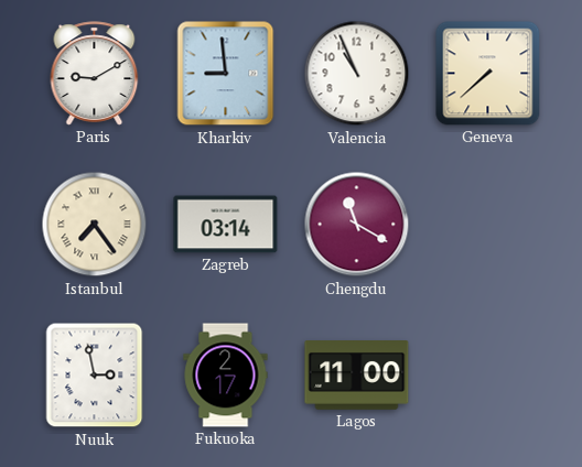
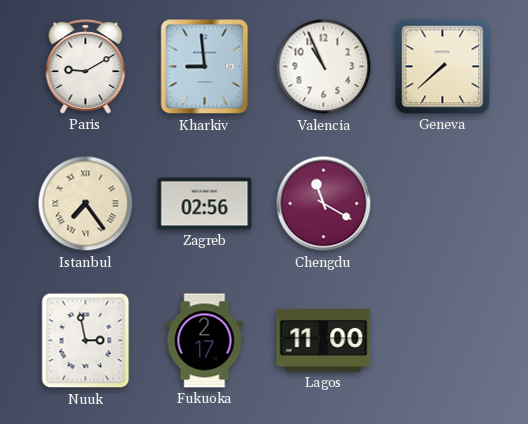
Zagreb: 03:14 -> 02:56
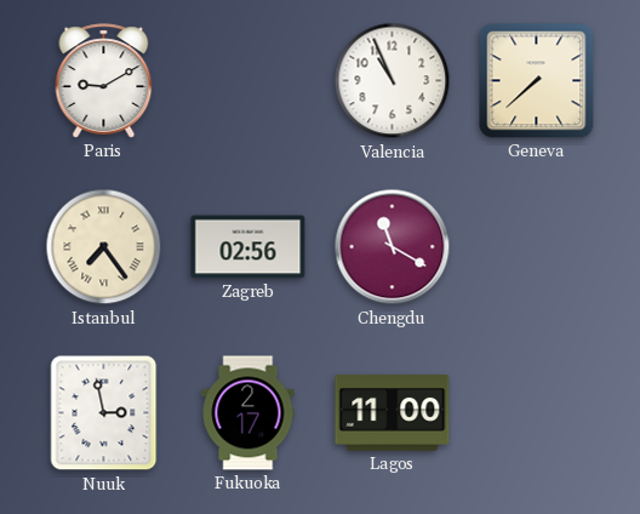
Kharkiv: 8:59 -> none
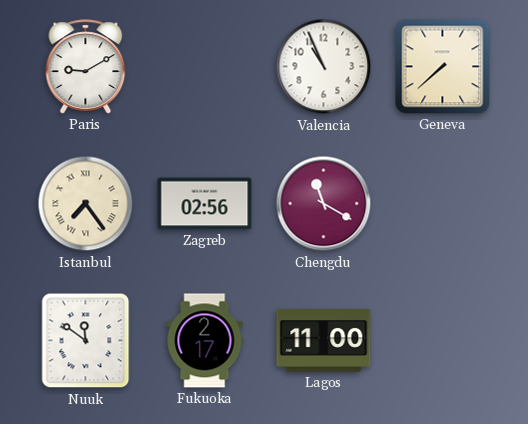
Nuuk: 2:58 -> 11:51
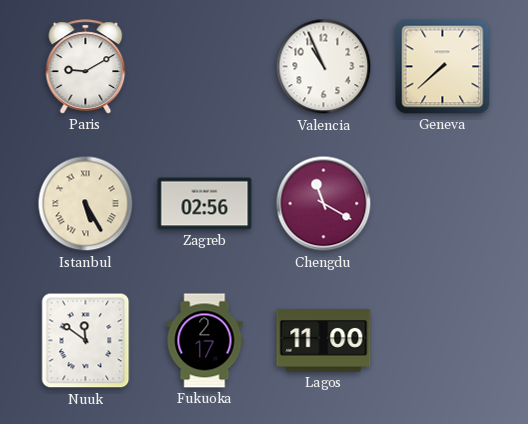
Istanbul: 7:24 -> 5:25
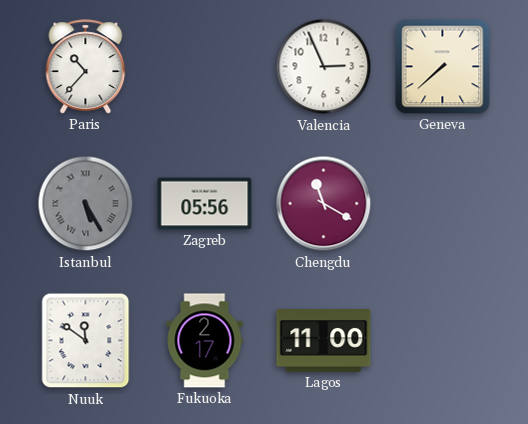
Paris: 9:10 -> 10:37
Valencia: 10:56 -> 2:56
Istanbul dial: cream -> grey
Zagreb: 02:56 -> 05:56
